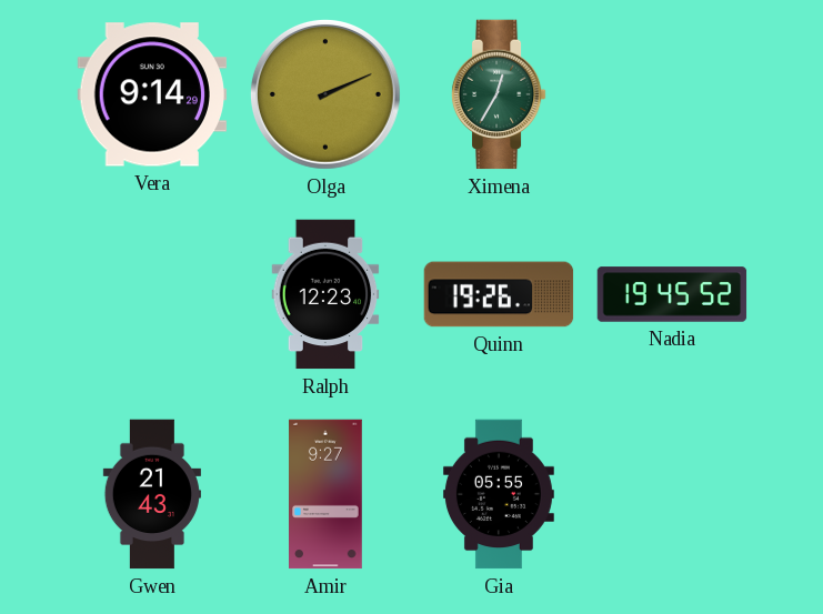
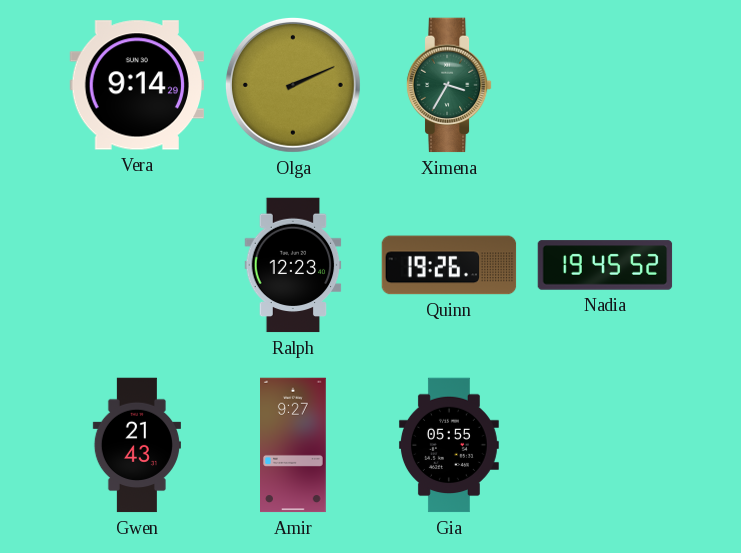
Ximena: 12:35 -> 3:35
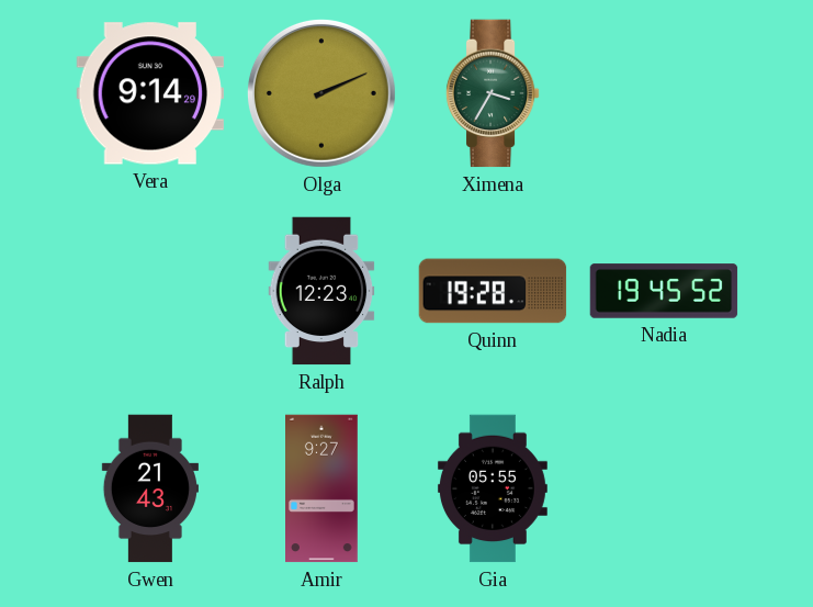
Quinn: 19:26 -> 19:28
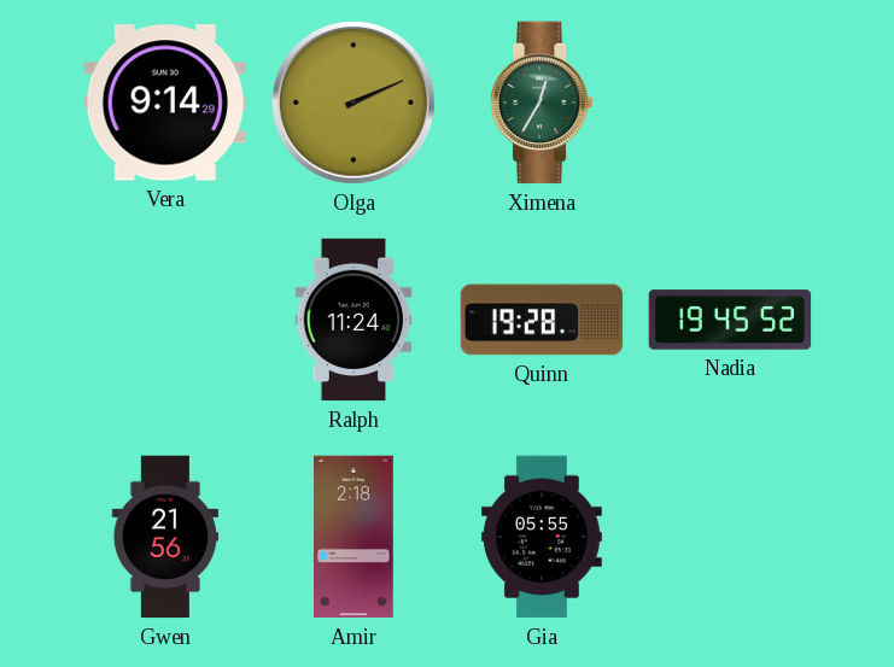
Ximena: 3:35 -> 12:35
Ralph: 12:23 -> 11:24
Gwen: 21:43 -> 21:56
Amir: 9:27 -> 2:18
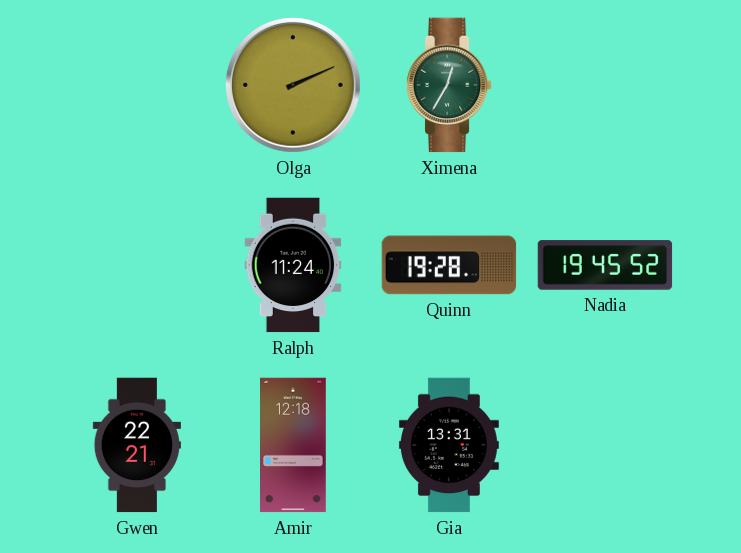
Vera: 9:14 -> none
Gwen: 21:56 -> 22:21
Amir: 2:18 -> 12:18
Gia: 05:55 -> 13:31
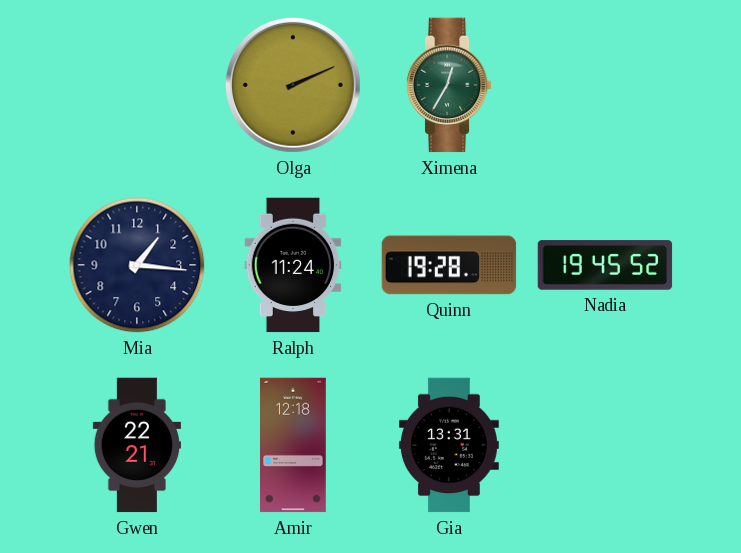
Mia: none -> 1:16
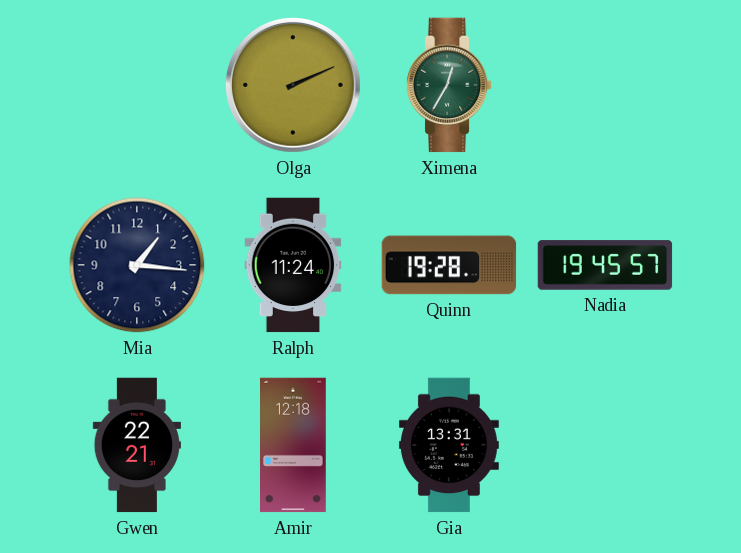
Nadia: 19:45:52 -> 19:45:57
